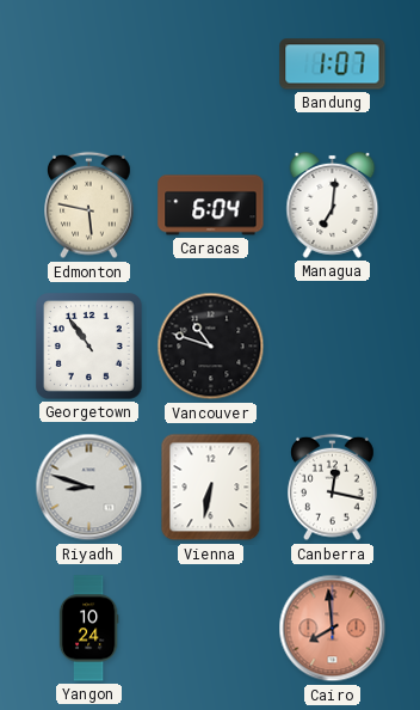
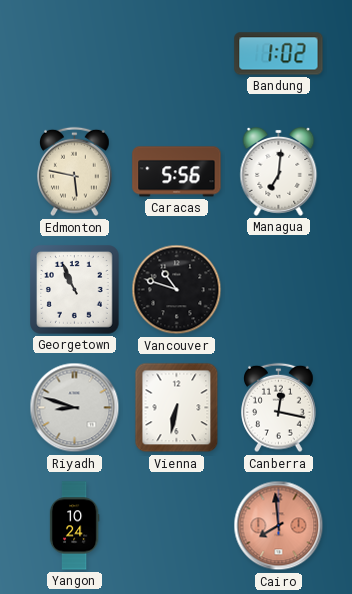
Bandung: 1:07 -> 1:02
Caracas: 6:04 -> 5:56
Georgetown: 10:54 -> 10:56
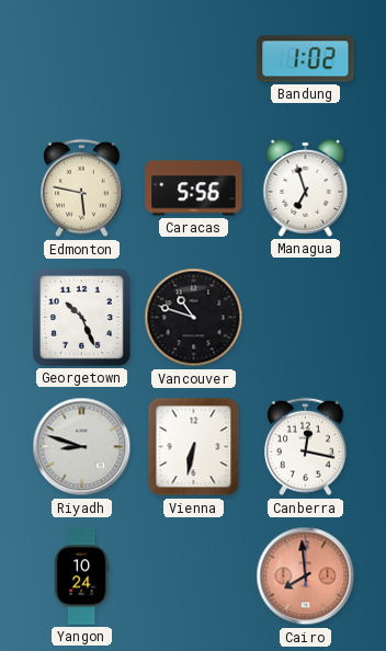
Managua: 7:01 -> 6:57
Georgetown: 10:56 -> 10:26
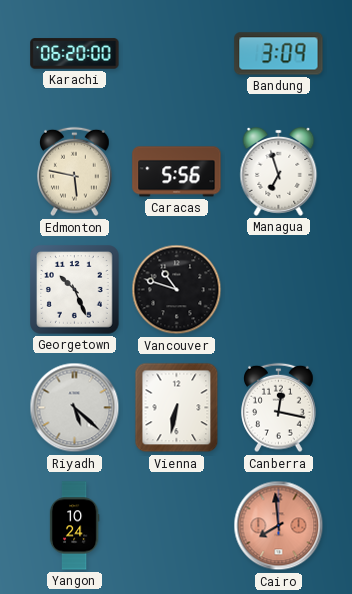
Karachi: none -> 06:20
Bandung: 1:02 -> 3:09
Riyadh: 8:48 -> 5:22
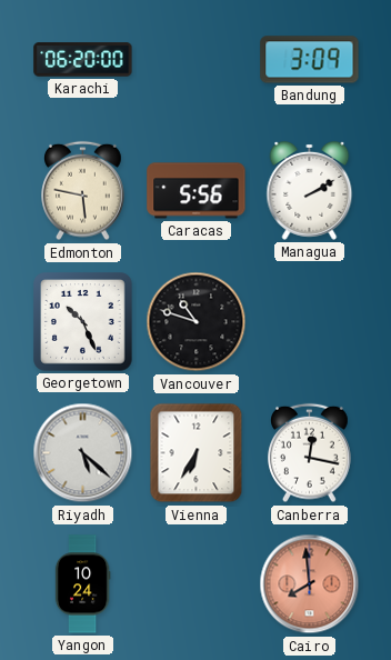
Managua: 6:57 -> 2:10
Vienna: 6:32 -> 6:35
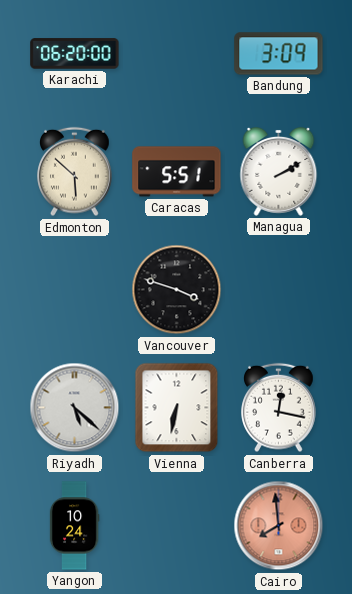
Edmonton: 5:47 -> 5:52
Caracas: 5:56 -> 5:51
Georgetown: 10:26 -> none
Vancouver: 10:48 -> 3:48
Vienna: 6:35 -> 6:32
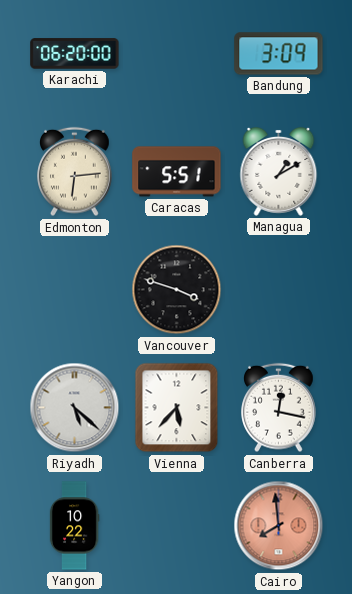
Edmonton: 5:52 -> 6:14
Managua: 2:10 -> 1:10
Vienna: 6:32 -> 5:37
Yangon: 10:24 -> 10:22
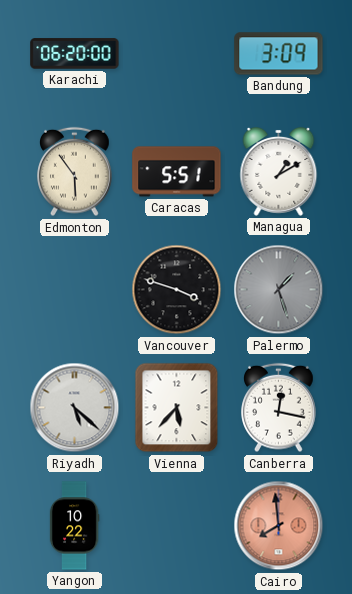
Edmonton: 6:14 -> 5:54
Palermo: none -> 1:27
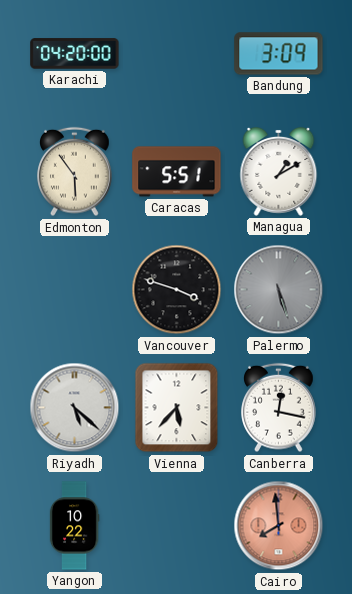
Karachi: 06:20 -> 04:20
Palermo: 1:27 -> 5:27
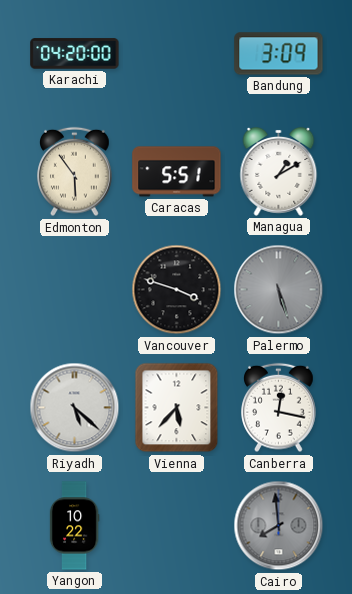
Cairo dial: salmon -> grey
